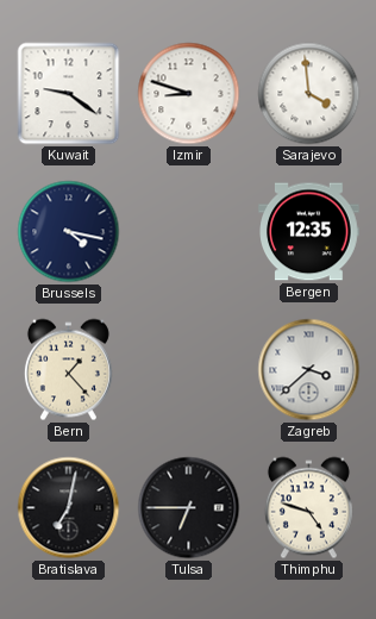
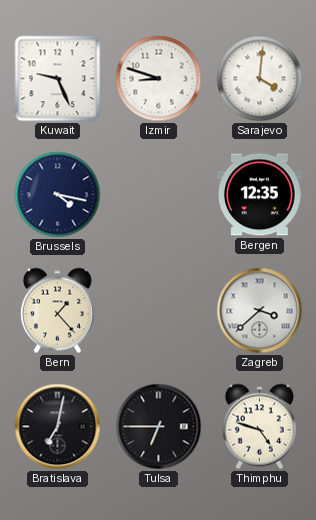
Kuwait: 9:21 -> 9:26
Sarajevo: 3:59 -> 4:01
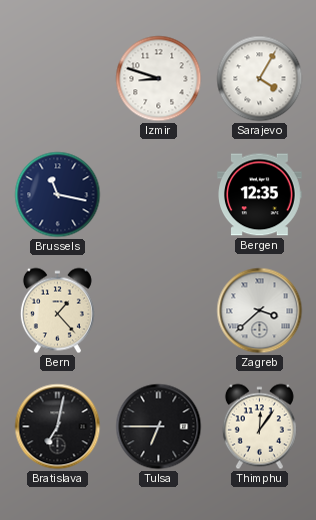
Kuwait: 9:26 -> none
Sarajevo: 4:01 -> 4:05
Brussels: 4:17 -> 11:17
Thimphu: 4:48 -> 12:06
